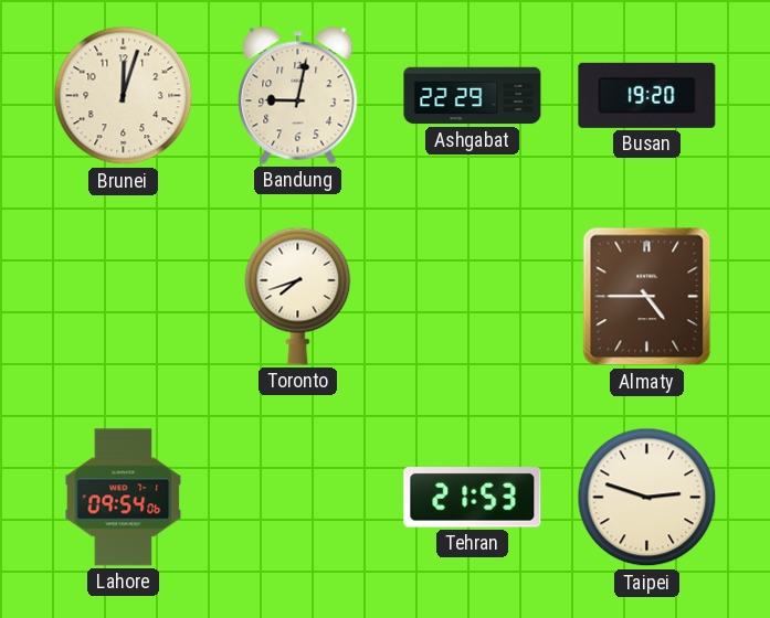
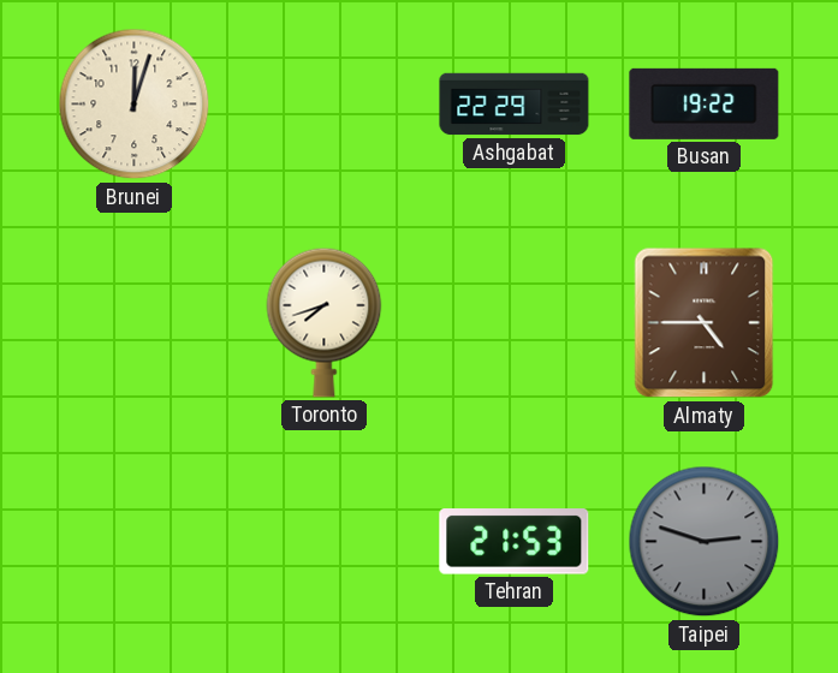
Bandung: 9:02 -> none
Busan: 19:20 -> 19:22
Lahore: 09:54 -> none
Taipei dial: cream -> grey
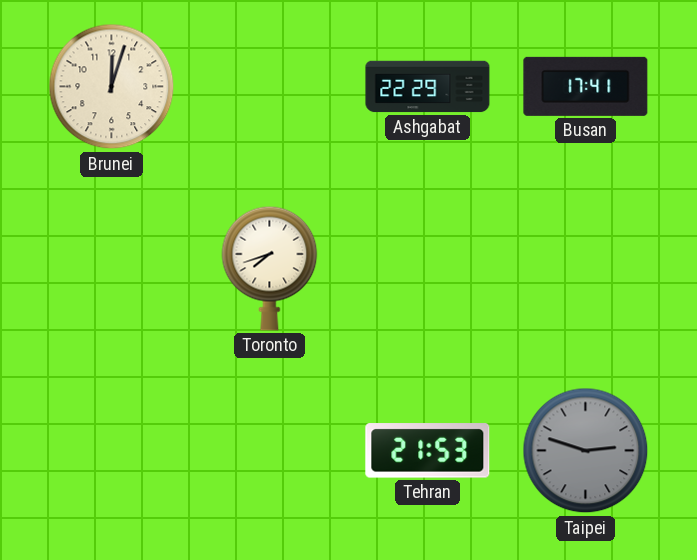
Busan: 19:22 -> 17:41
Almaty: 4:45 -> none
